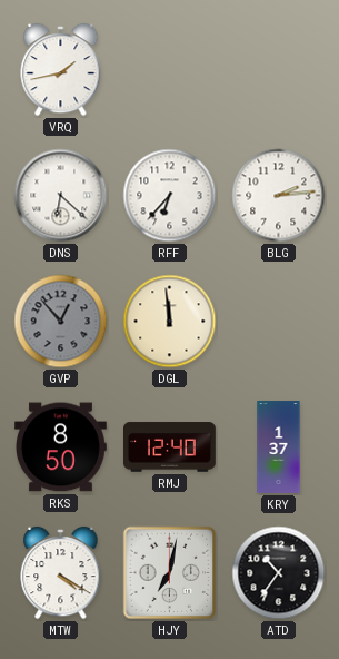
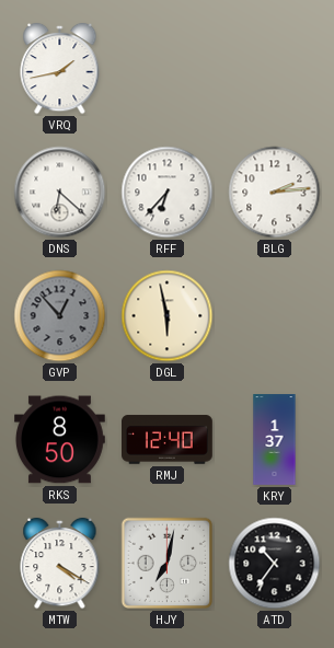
DGL: 11:59 -> 5:58
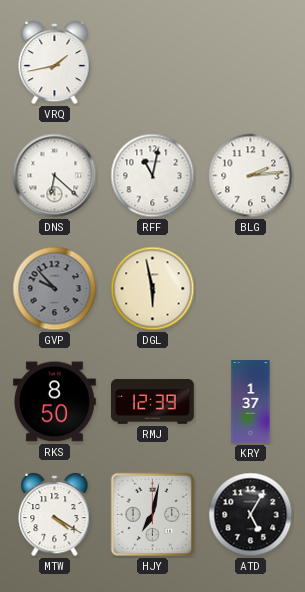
RFF: 6:37 -> 11:02
GVP: 12:53 -> 9:53
RMJ: 12:40 -> 12:39
ATD: 10:36 -> 5:05
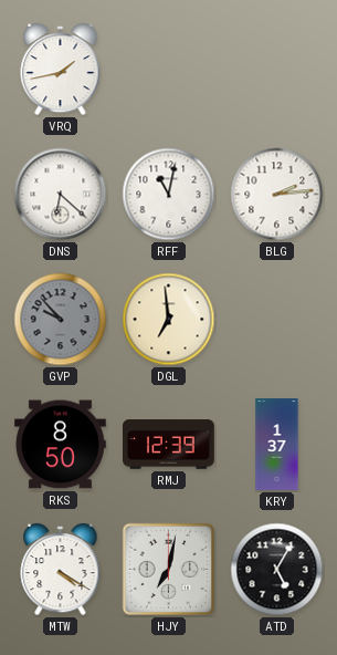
DGL: 5:58 -> 6:59
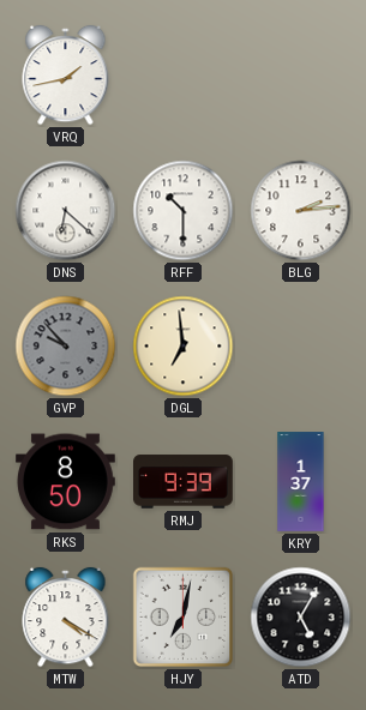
RFF: 11:02 -> 10:30
RMJ: 12:39 -> 9:39
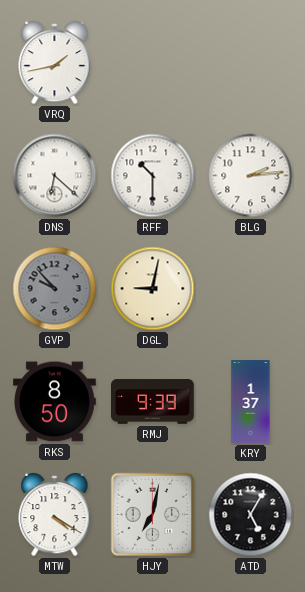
DGL: 6:59 -> 9:02
